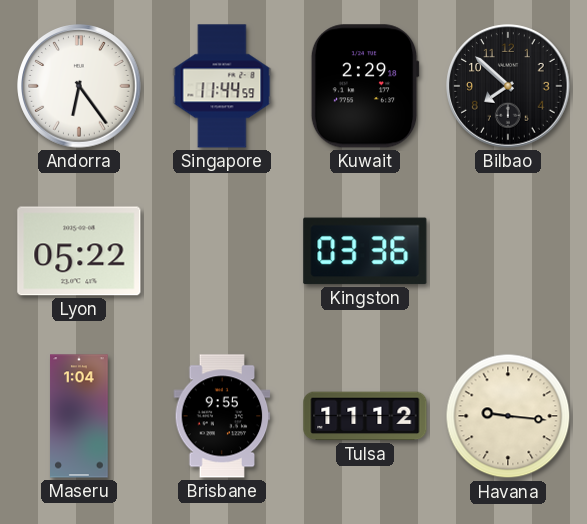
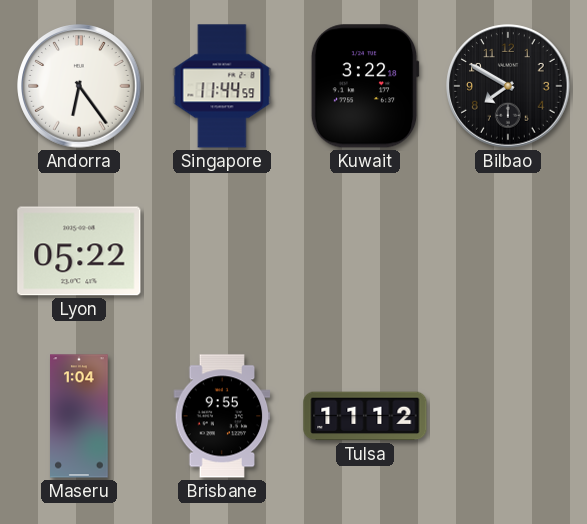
Kuwait: 2:29 -> 3:22
Bilbao: 7:52 -> 7:50
Kingston: 03:36 -> none
Havana: 9:16 -> none
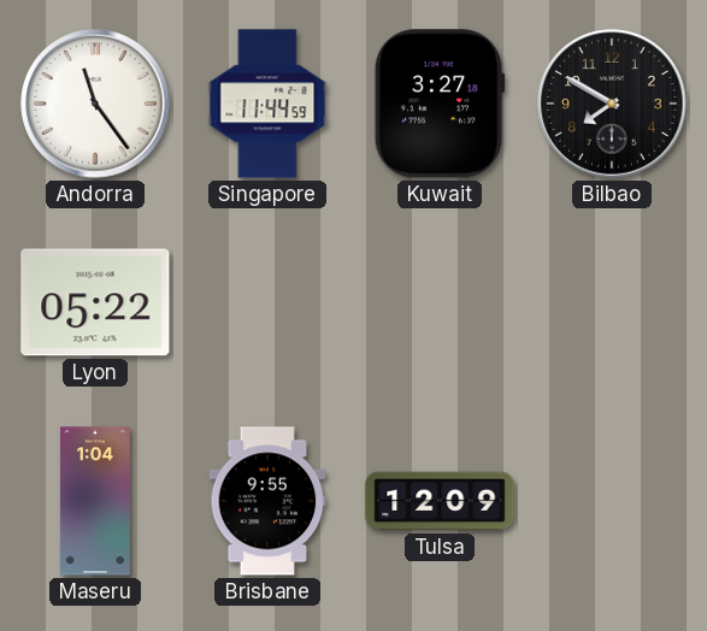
Andorra: 6:24 -> 11:24
Kuwait: 3:22 -> 3:27
Tulsa: 11:12 -> 12:09
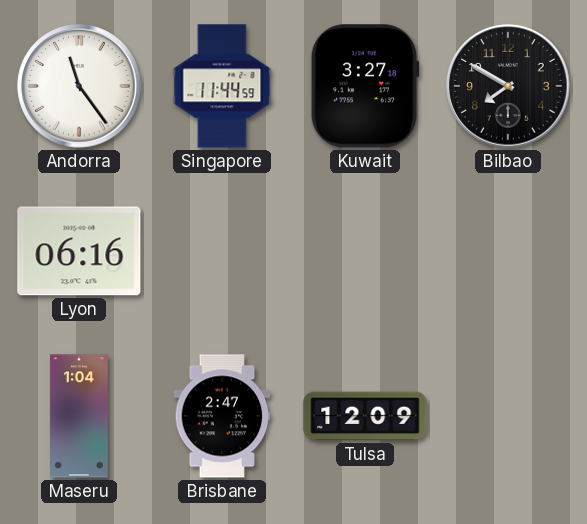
Lyon: 05:22 -> 06:16
Brisbane: 9:55 -> 2:47
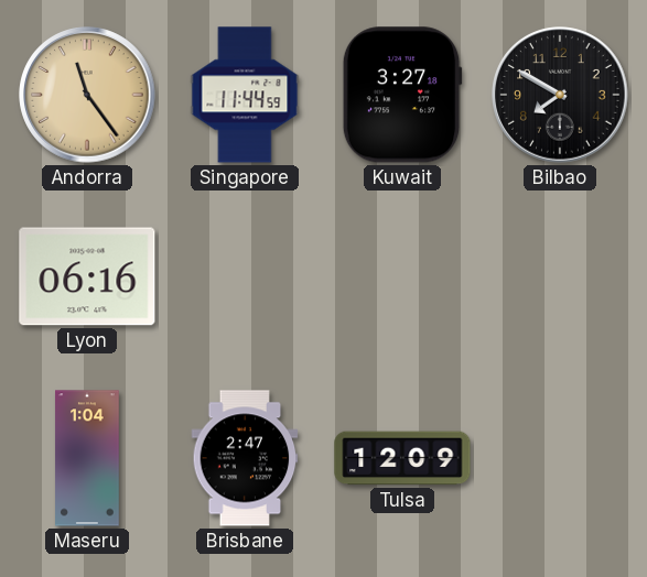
Andorra dial: white -> champagne
